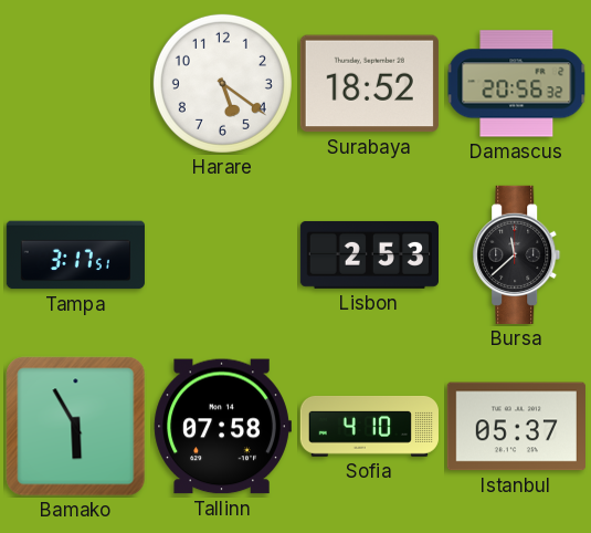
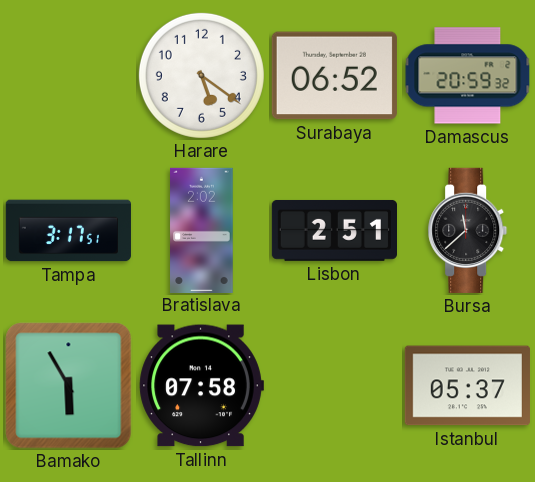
Surabaya: 18:52 -> 06:52
Damascus: 20:56 -> 20:59
Bratislava: none -> 2:02
Lisbon: 2:53 -> 2:51
Sofia: 4:10 -> none
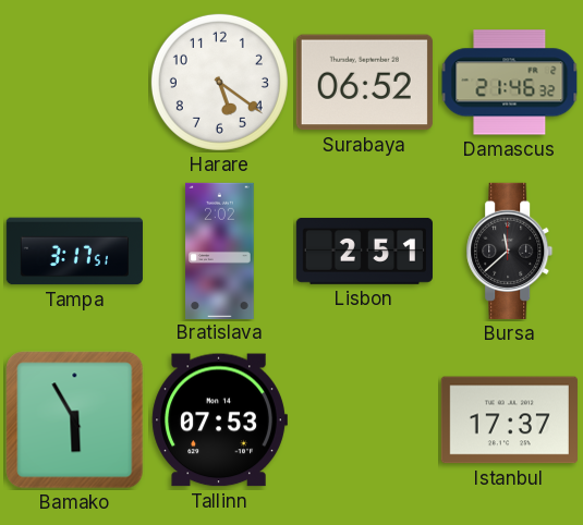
Damascus: 20:59 -> 21:46
Tallinn: 07:58 -> 07:53
Istanbul: 05:37 -> 17:37
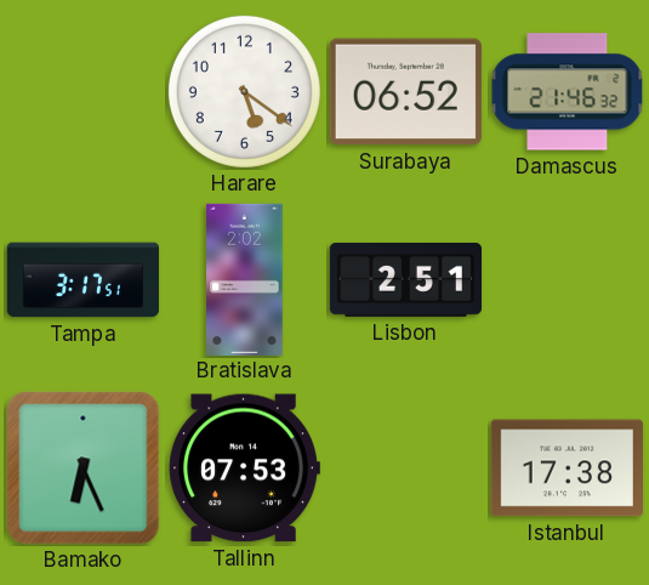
Bursa: 11:38 -> none
Bamako: 5:55 -> 6:26
Istanbul: 17:37 -> 17:38
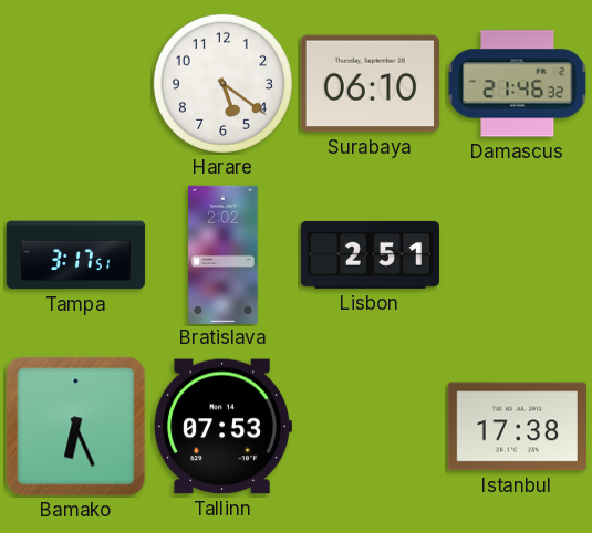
Surabaya: 06:52 -> 06:10
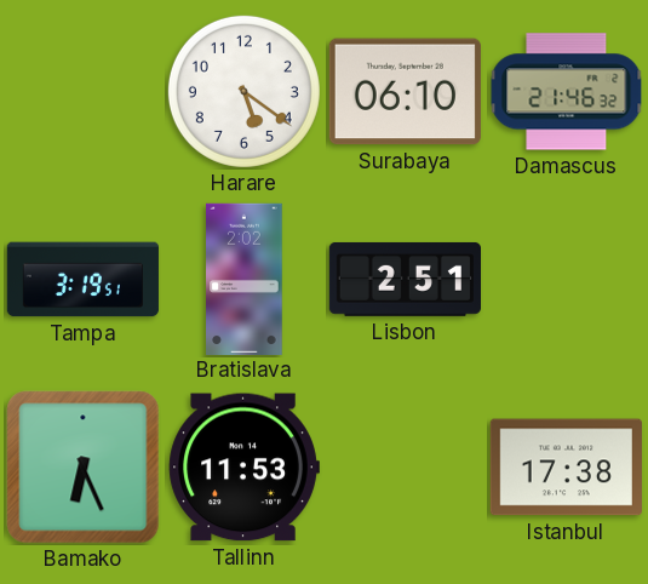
Tampa: 3:17 -> 3:19
Tallinn: 07:53 -> 11:53
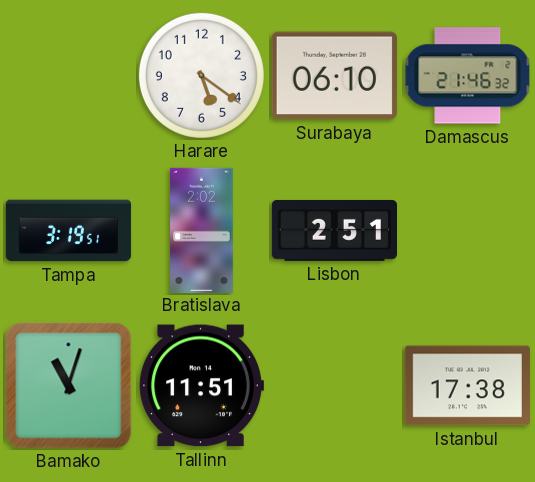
Bamako: 6:26 -> 11:03
Tallinn: 11:53 -> 11:51
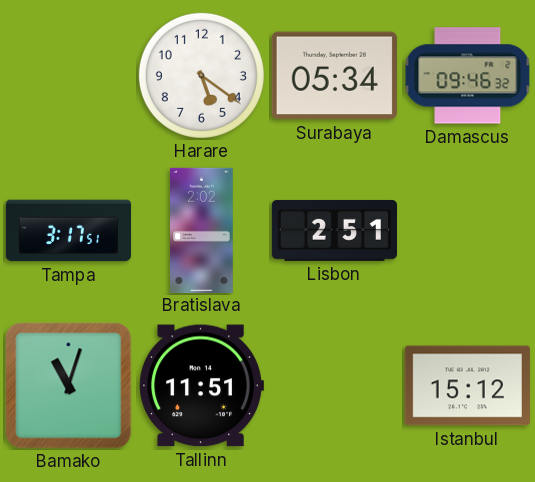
Surabaya: 06:10 -> 05:34
Damascus: 21:46 -> 09:46
Tampa: 3:19 -> 3:17
Istanbul: 17:38 -> 15:12
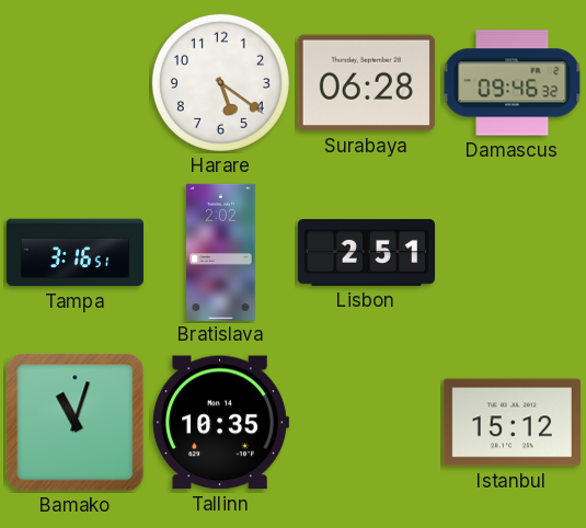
Surabaya: 05:34 -> 06:28
Tampa: 3:17 -> 3:16
Tallinn: 11:51 -> 10:35
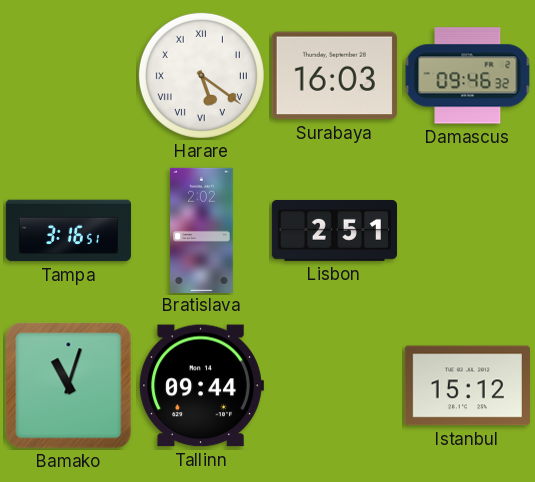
Harare numerals: Arabic -> Roman
Surabaya: 06:28 -> 16:03
Tallinn: 10:35 -> 09:44
